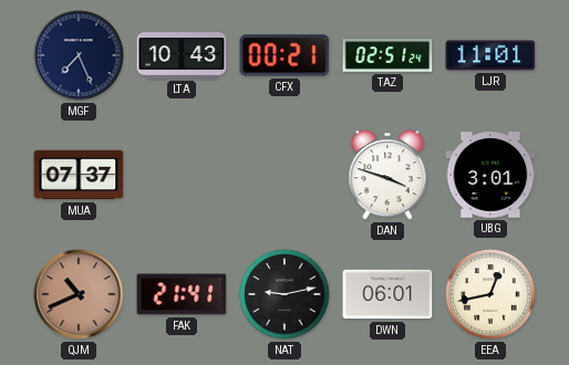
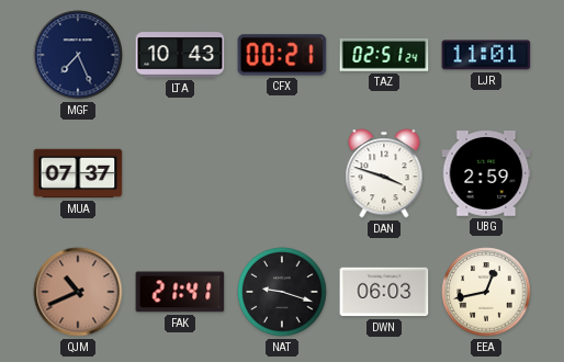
UBG: 3:01 -> 2:59
NAT: 9:13 -> 9:18
DWN: 06:01 -> 06:03
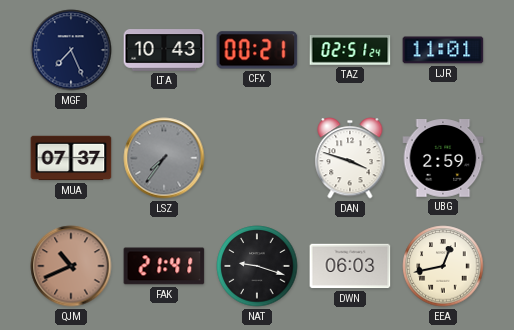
LSZ: none -> 7:36
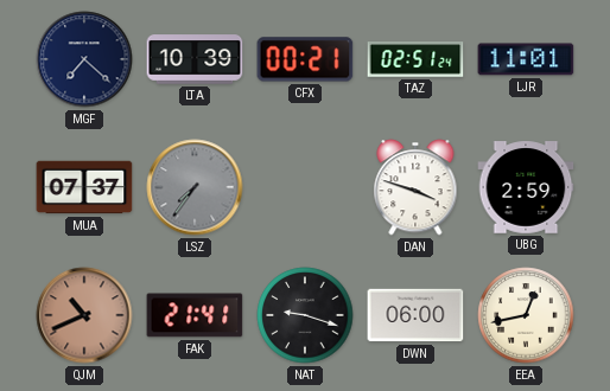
MGF: 7:26 -> 7:22
LTA: 10:43 -> 10:39
DWN: 06:03 -> 06:00
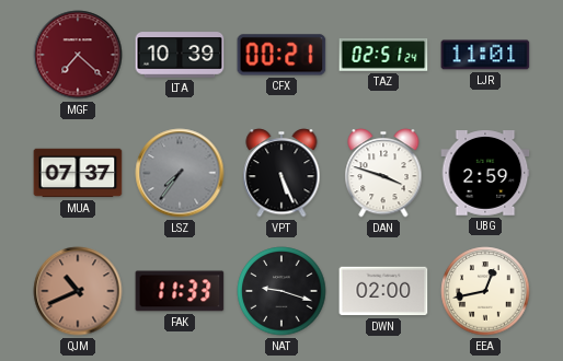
MGF dial: navy -> burgundy
VPT: none -> 5:26
FAK: 21:41 -> 11:33
DWN: 06:00 -> 02:00
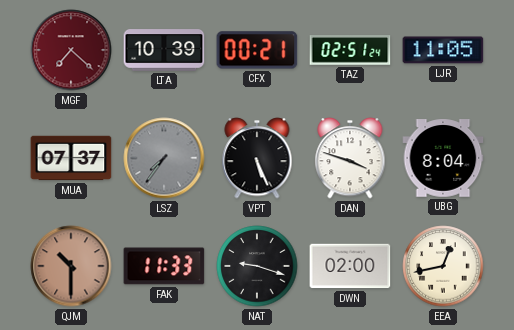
LJR: 11:01 -> 11:05
UBG: 2:59 -> 8:04
QJM: 10:41 -> 10:30
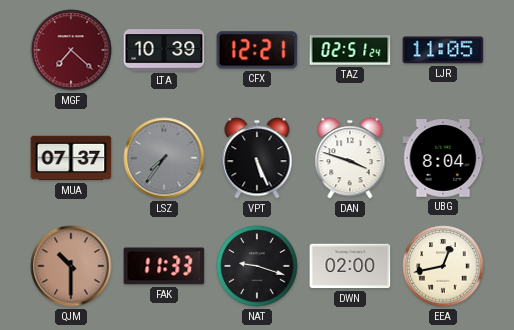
CFX: 00:21 -> 12:21
